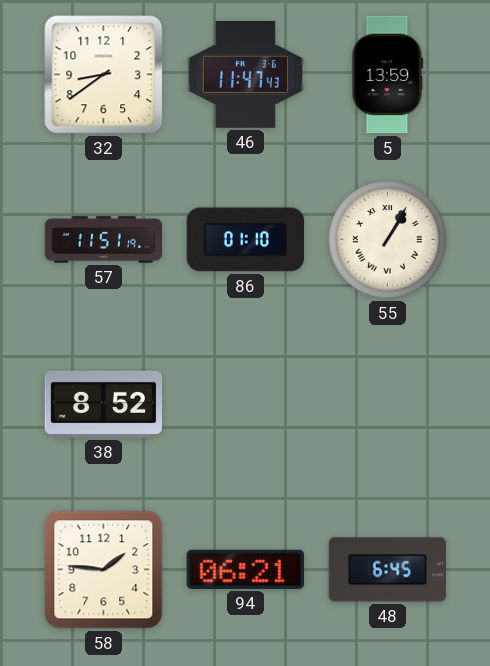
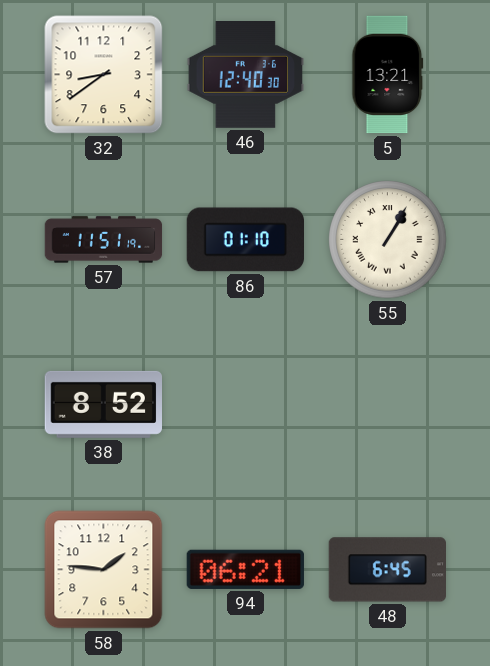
46: 11:47 -> 12:40
5: 13:59 -> 13:21
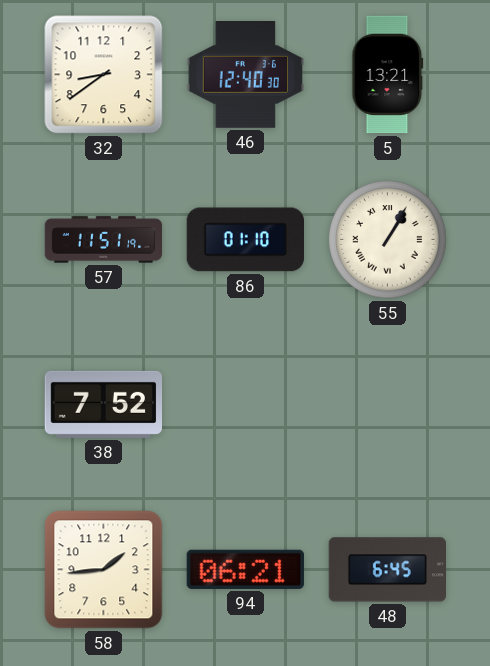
38: 8:52 -> 7:52
58: 1:46 -> 1:44
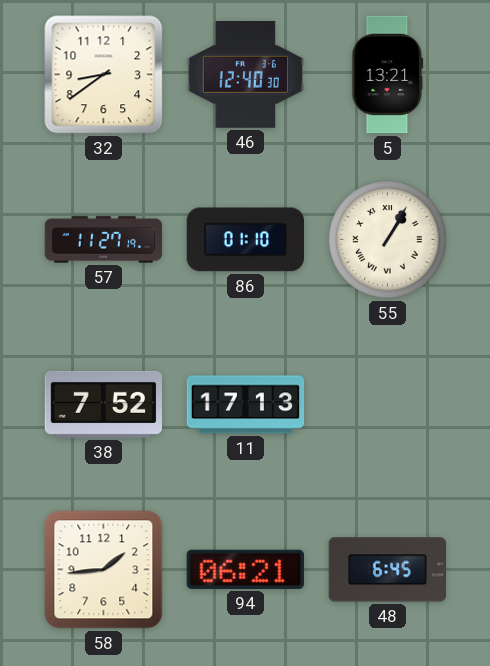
57: 11:51 -> 11:27
11: none -> 17:13
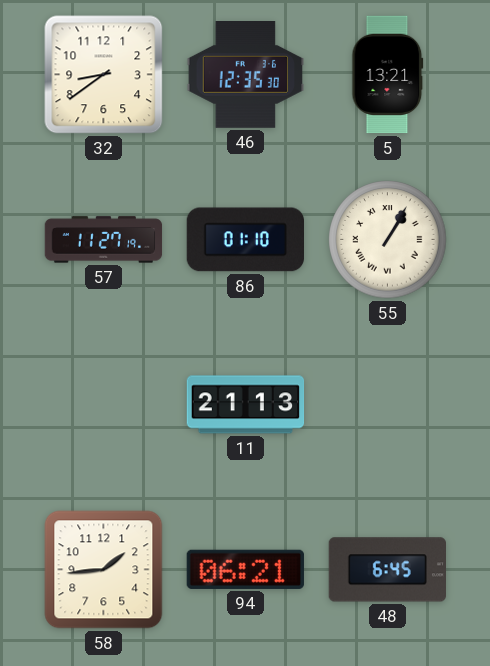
46: 12:40 -> 12:35
38: 7:52 -> none
11: 17:13 -> 21:13
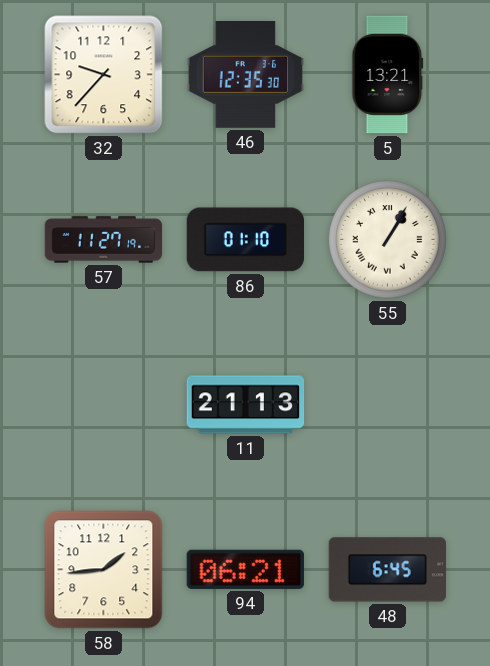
32: 8:39 -> 9:37
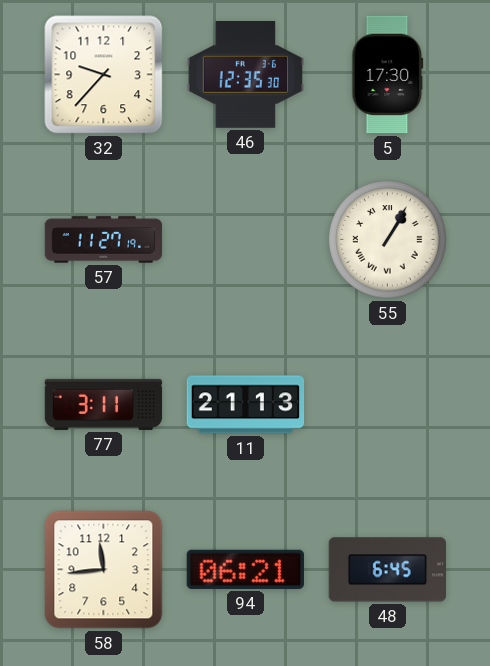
5: 13:21 -> 17:30
86: 01:10 -> none
77: none -> 3:11
58: 1:44 -> 11:44
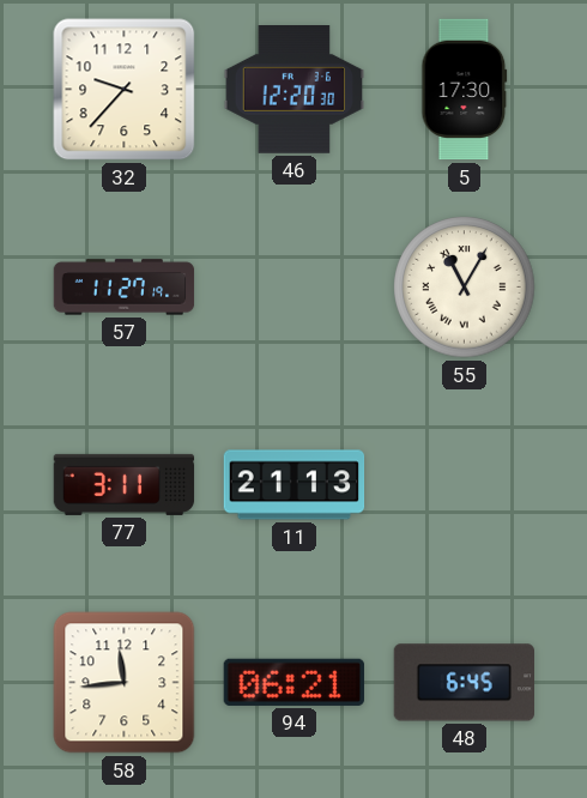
46: 12:35 -> 12:20
55: 1:05 -> 11:05
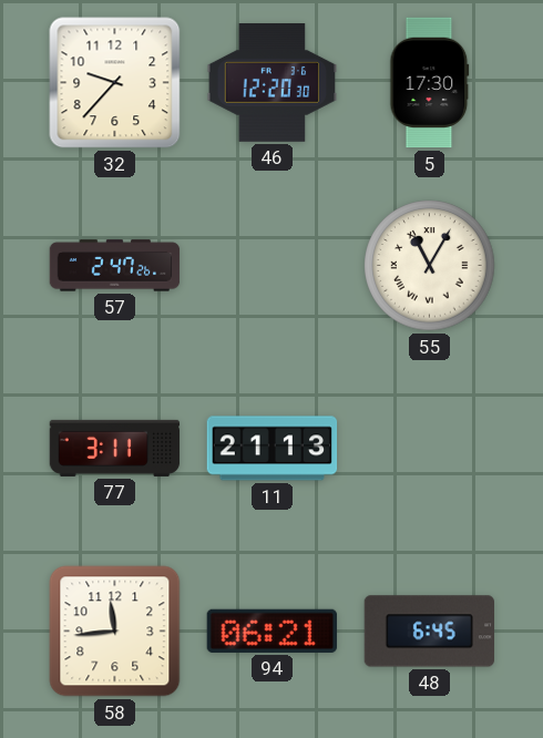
57: 11:27 -> 2:47
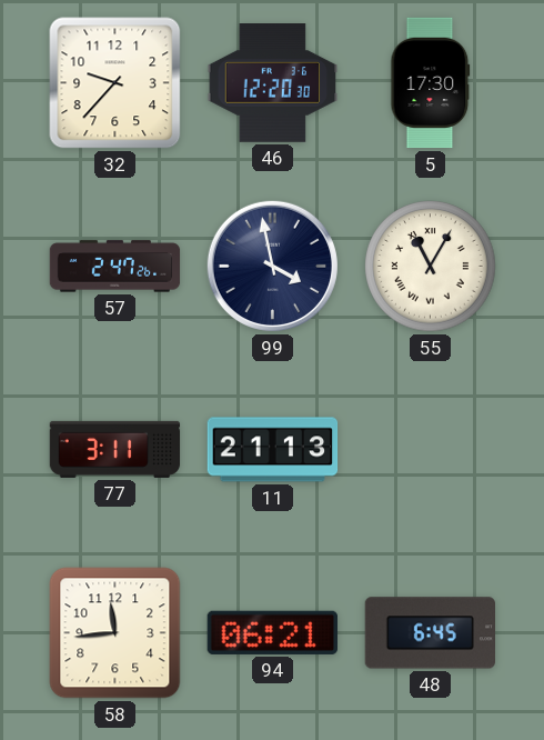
99: none -> 3:58
